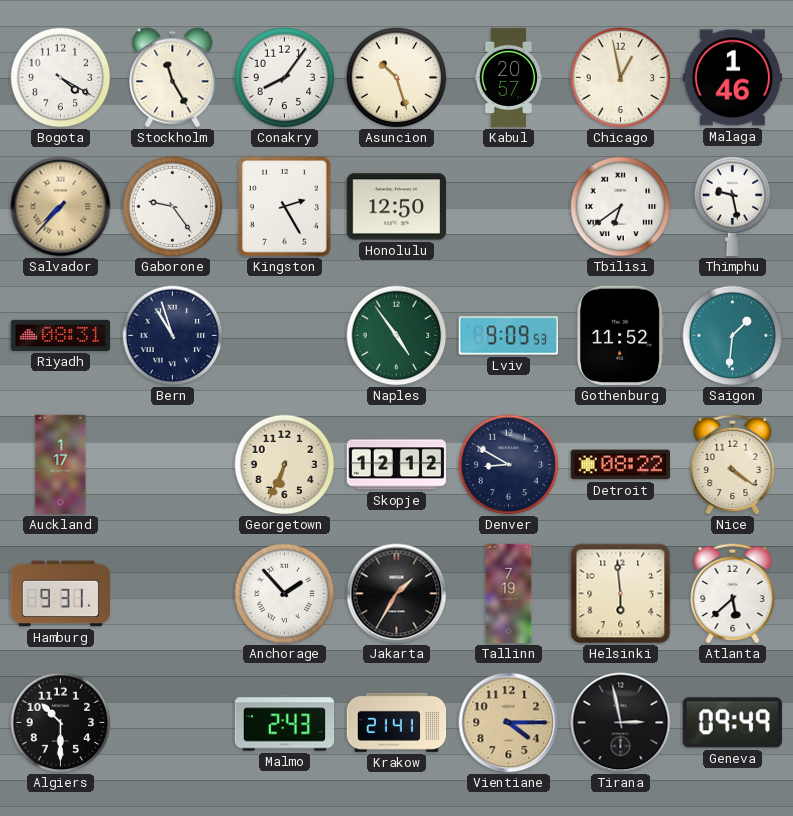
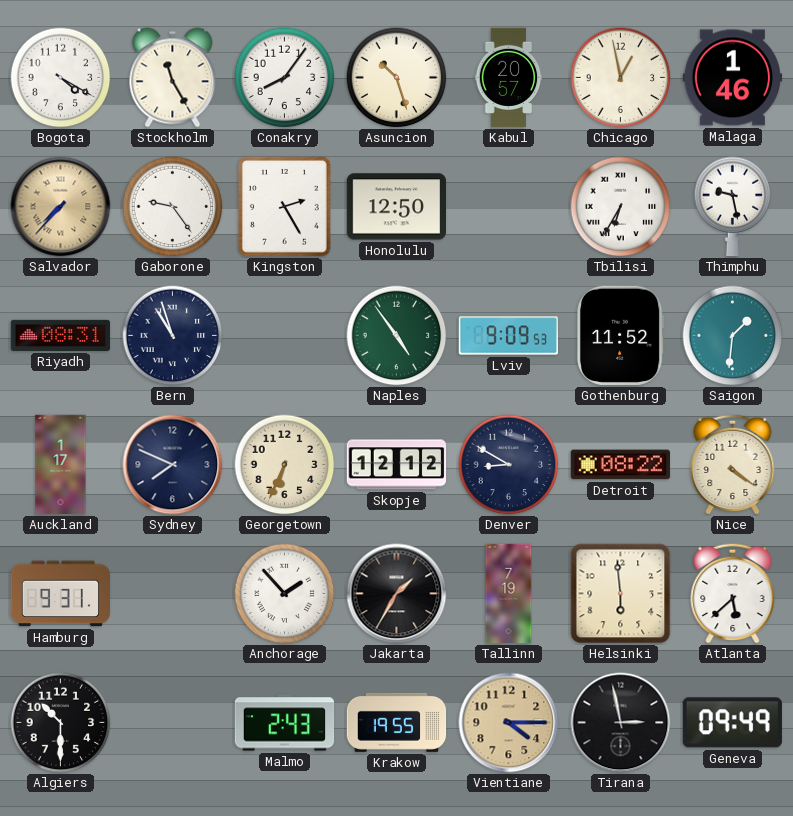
Tbilisi: 6:39 -> 6:35
Sydney: none -> 7:49
Krakow: 21:41 -> 19:55
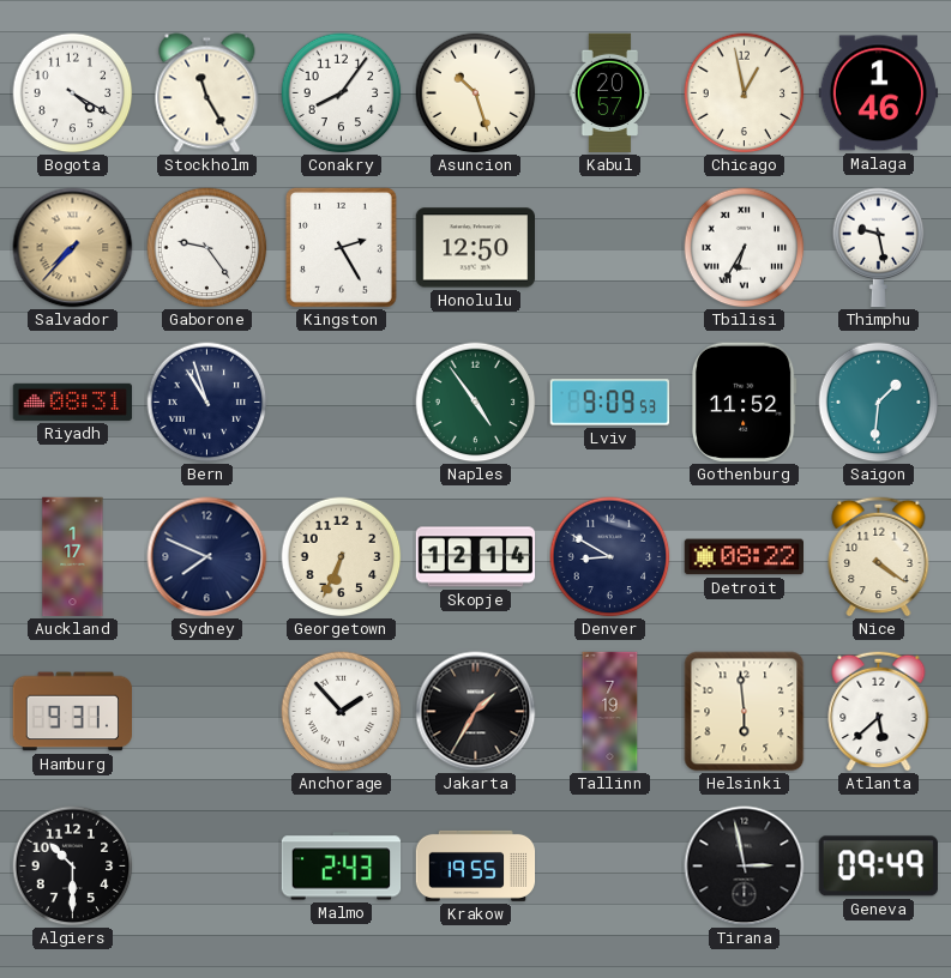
Skopje: 12:12 -> 12:14
Vientiane: 4:15 -> none
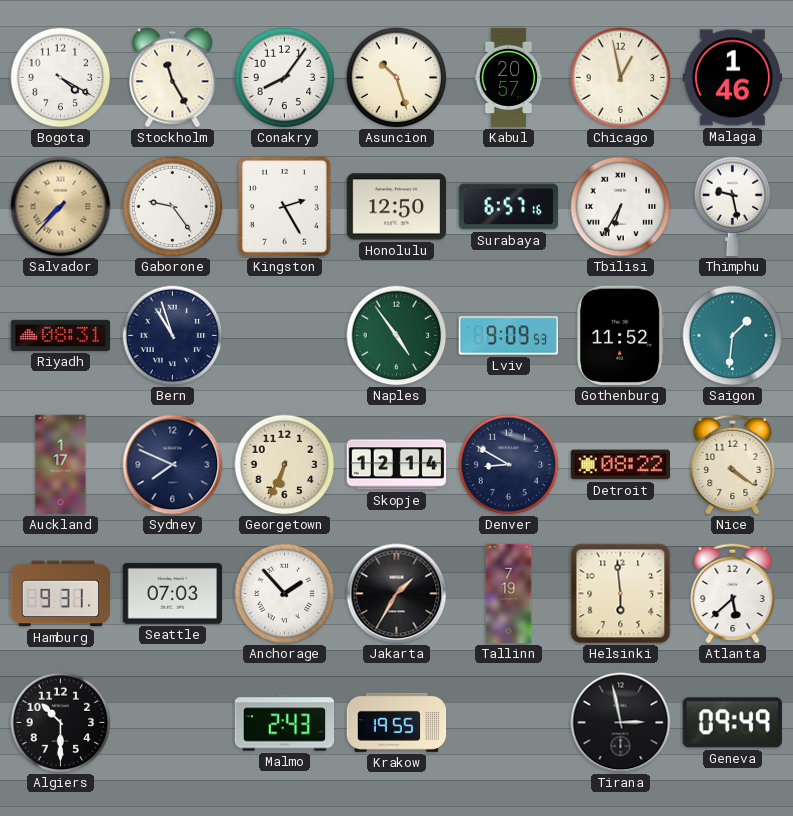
Surabaya: none -> 6:57
Seattle: none -> 07:03
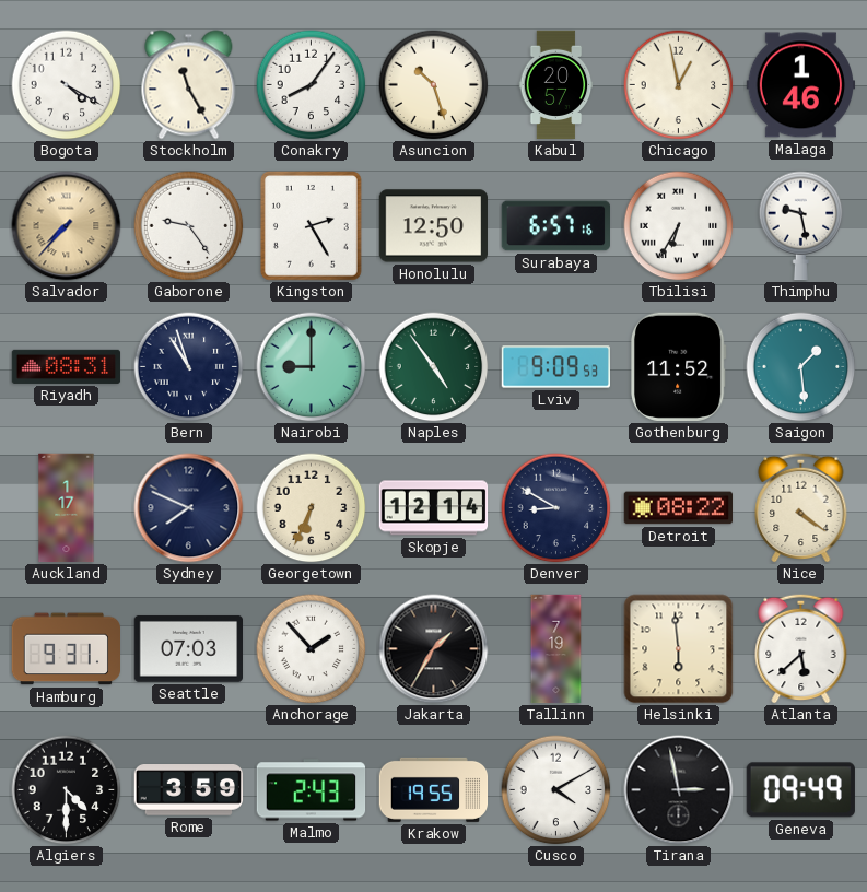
Nairobi: none -> 9:00
Saigon: 1:31 -> 1:29
Algiers: 10:30 -> 4:30
Rome: none -> 3:59
Cusco: none -> 4:10
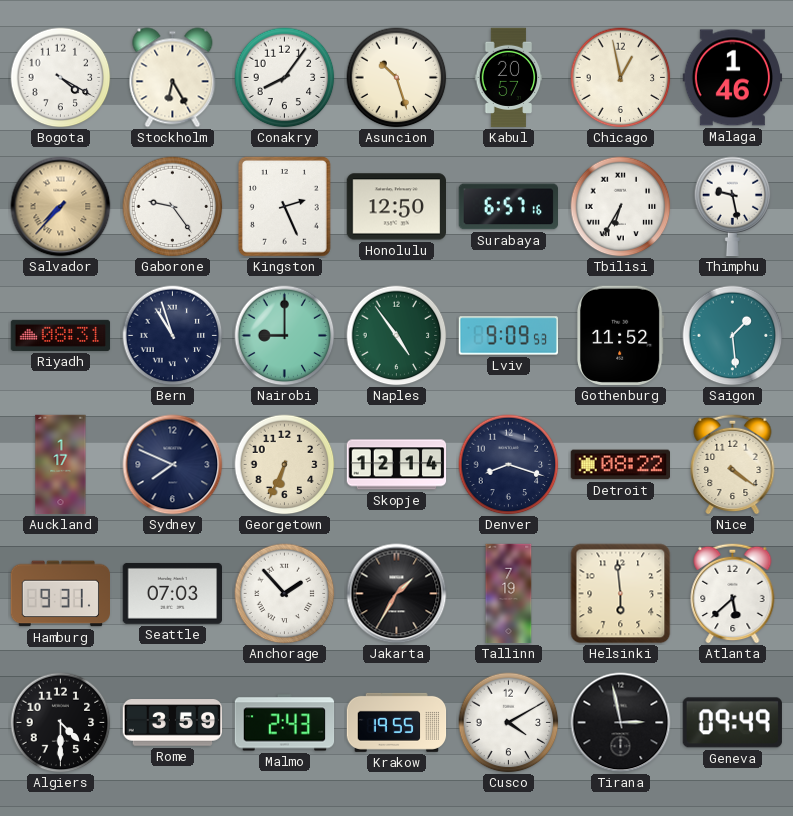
Stockholm: 11:25 -> 6:25
Kingston: 2:25 -> 2:26
Denver: 8:50 -> 8:18
